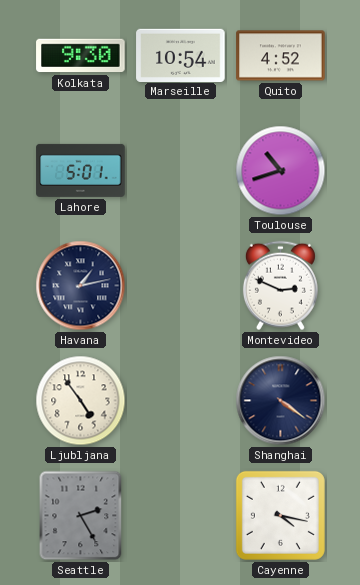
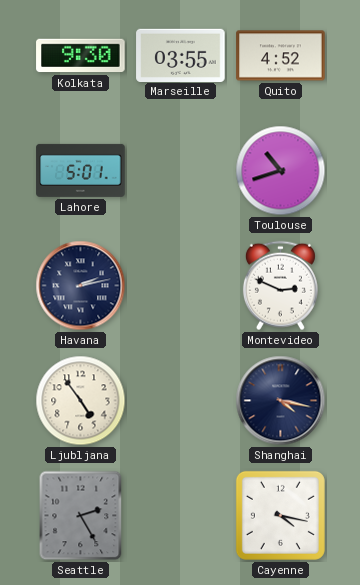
Marseille: 10:54 -> 03:55
Havana: 1:13 -> 2:13
Shanghai: 4:21 -> 4:17
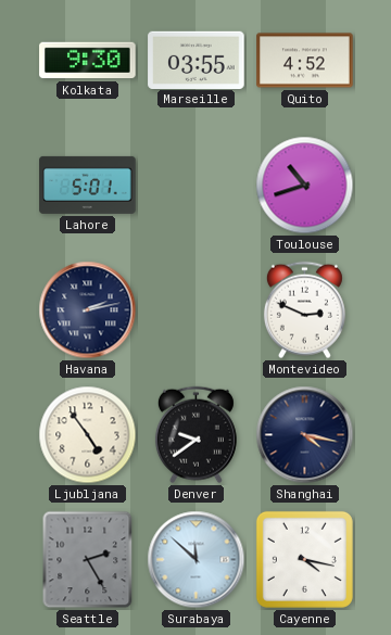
Denver: none -> 9:39
Surabaya: none -> 11:52
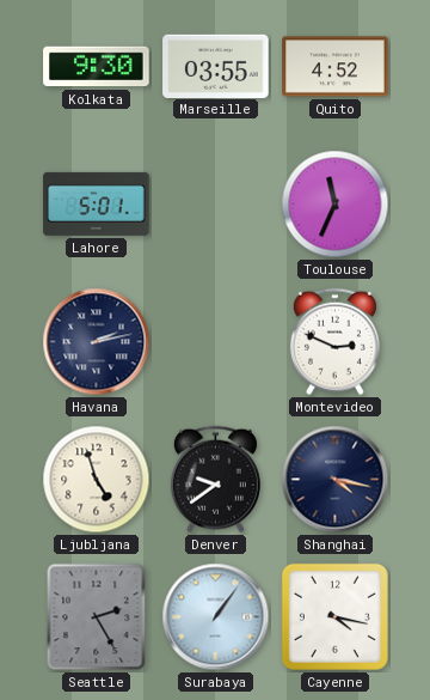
Toulouse: 10:42 -> 11:34
Ljubljana: 4:54 -> 4:57
Surabaya: 11:52 -> 1:06
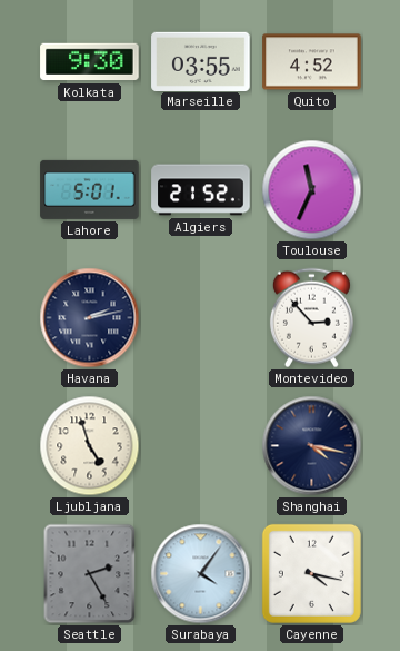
Algiers: none -> 21:52
Montevideo: 2:49 -> 2:53
Denver: 9:39 -> none
Surabaya: 1:06 -> 4:06
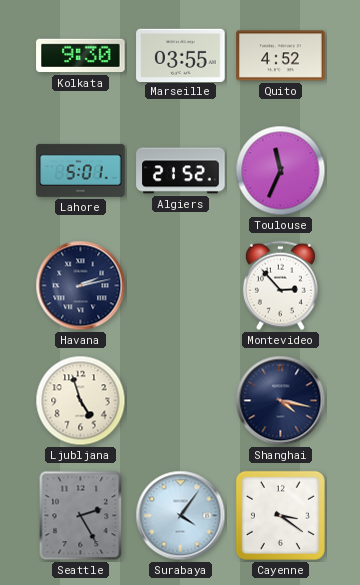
Cayenne: 4:17 -> 3:21
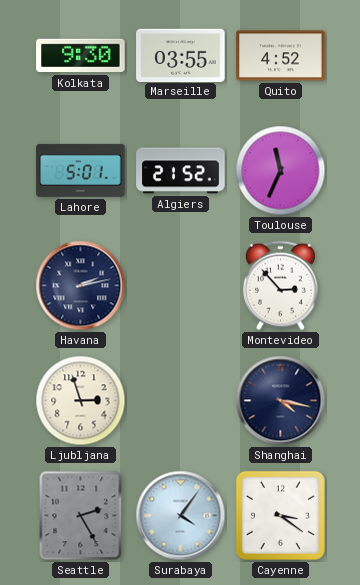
Ljubljana: 4:57 -> 2:57
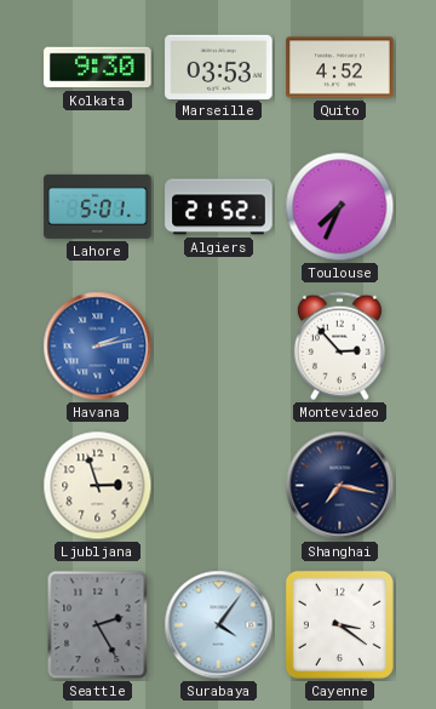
Marseille: 03:55 -> 03:53
Toulouse: 11:34 -> 7:34
Havana dial: navy -> blue
Shanghai: 4:17 -> 7:17
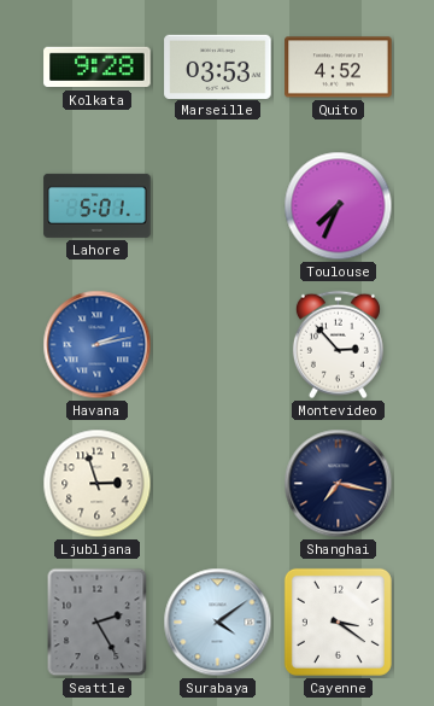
Kolkata: 9:30 -> 9:28
Algiers: 21:52 -> none
Surabaya: 4:06 -> 4:09
